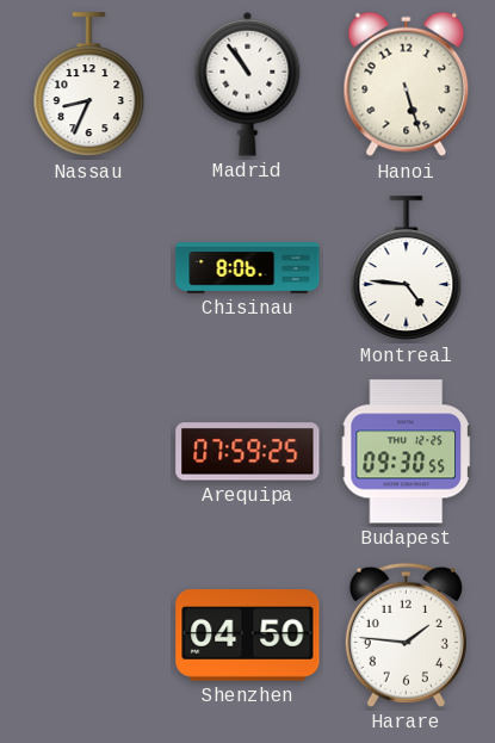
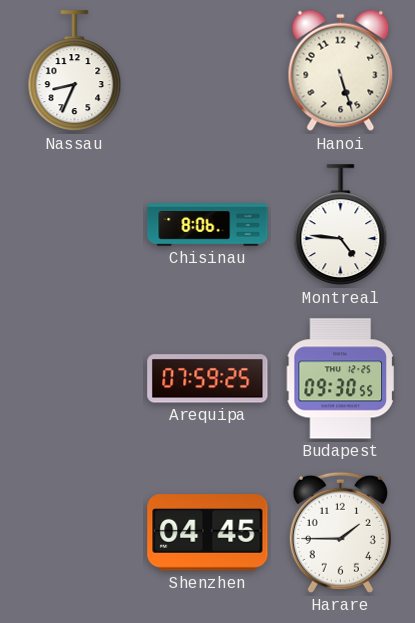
Madrid: 10:54 -> none
Shenzhen: 04:50 -> 04:45
Harare: 1:46 -> 1:45
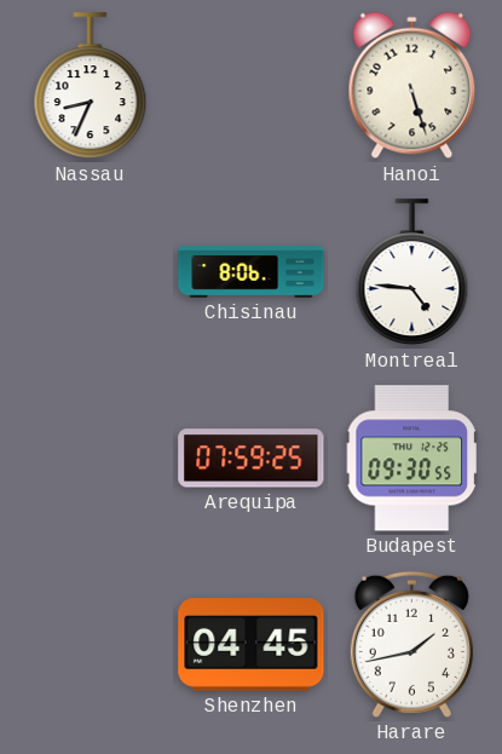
Harare: 1:45 -> 1:43
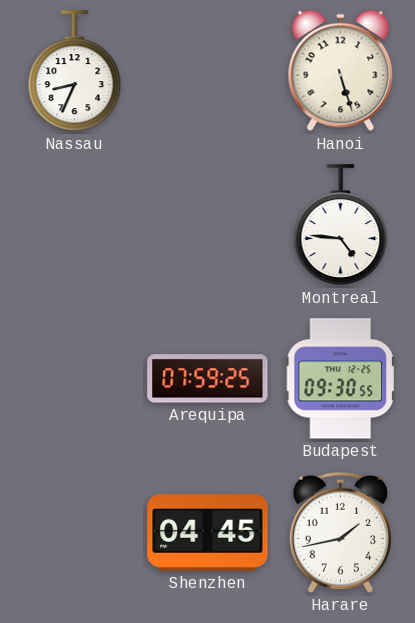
Chisinau: 8:06 -> none
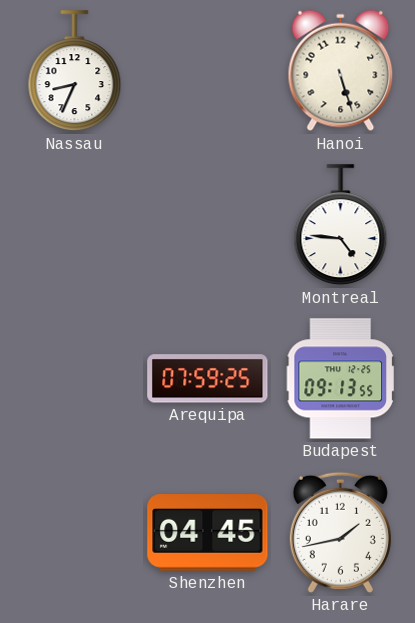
Budapest: 09:30 -> 09:13
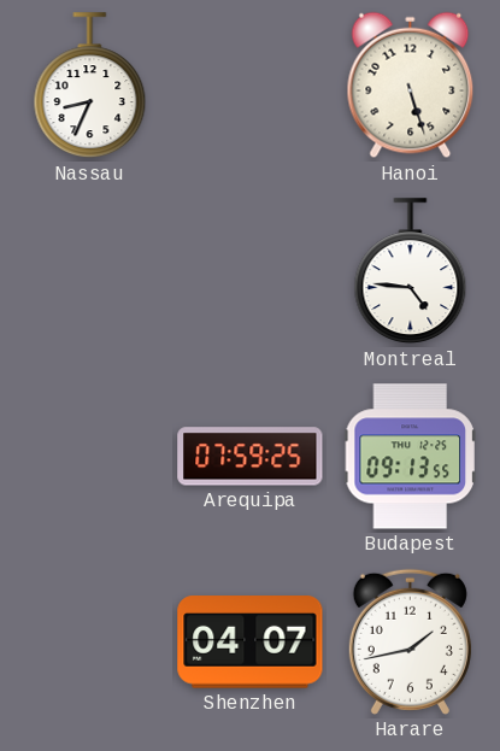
Shenzhen: 04:45 -> 04:07
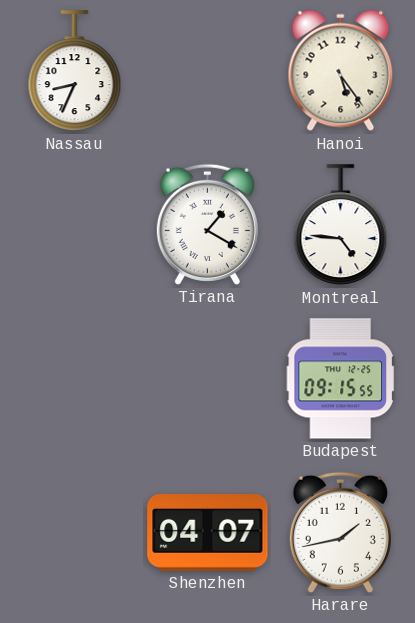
Hanoi: 5:27 -> 5:24
Tirana: none -> 1:20
Arequipa: 07:59 -> none
Budapest: 09:13 -> 09:15
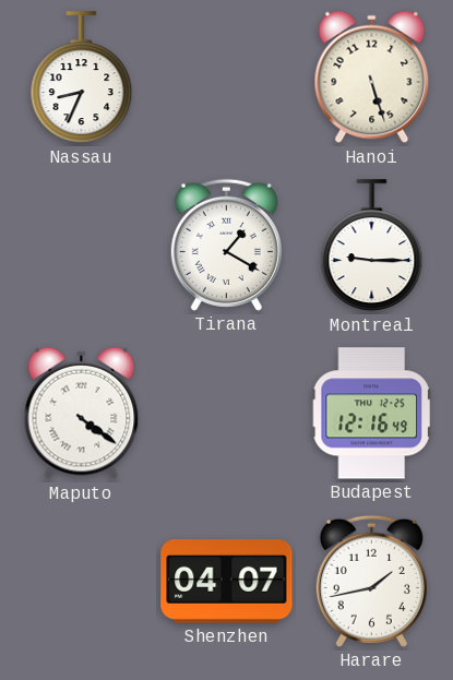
Hanoi: 5:24 -> 5:27
Montreal: 4:46 -> 9:15
Maputo: none -> 4:21
Budapest: 09:15 -> 12:16
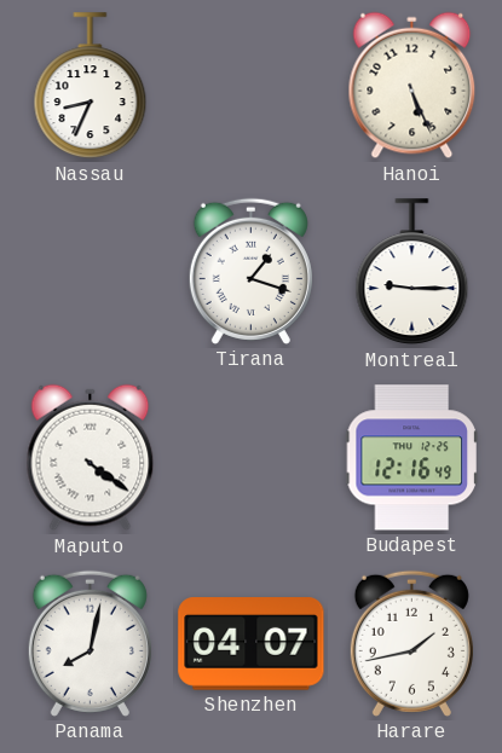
Hanoi: 5:27 -> 5:26
Tirana: 1:20 -> 1:18
Panama: none -> 8:02
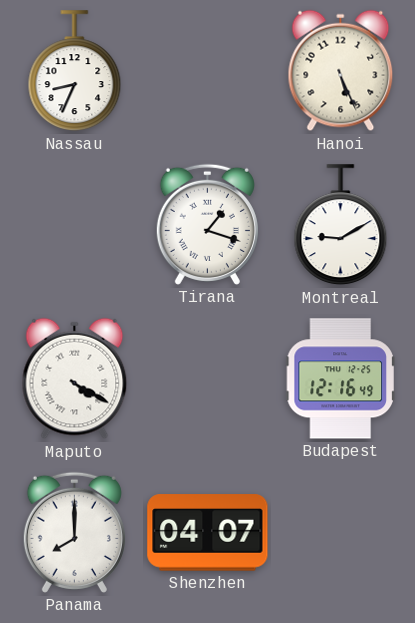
Montreal: 9:15 -> 9:10
Maputo: 4:21 -> 4:20
Panama: 8:02 -> 8:00
Harare: 1:43 -> none
